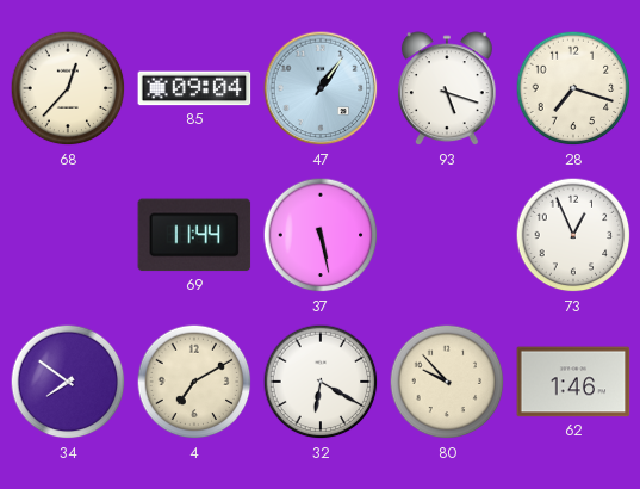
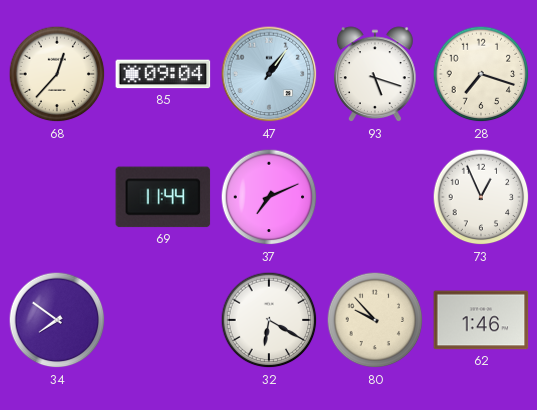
37: 5:28 -> 7:11
4: 7:10 -> none
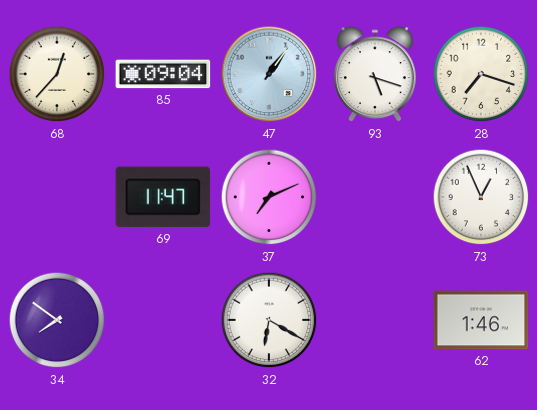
69: 11:44 -> 11:47
80: 9:53 -> none
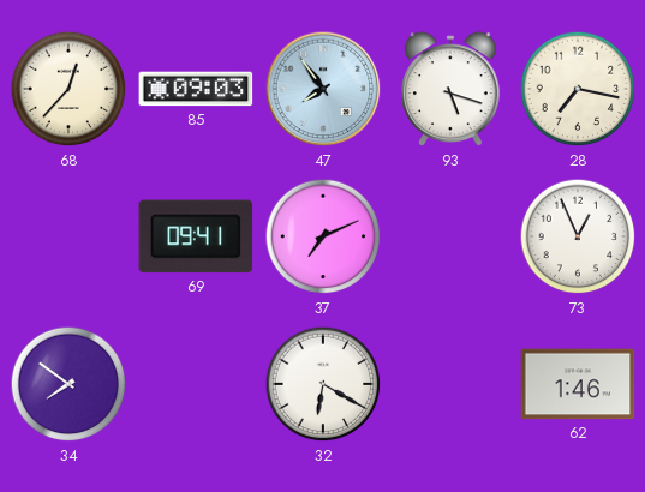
85: 09:04 -> 09:03
47: 1:06 -> 7:54
28: 7:18 -> 7:17
69: 11:47 -> 09:41
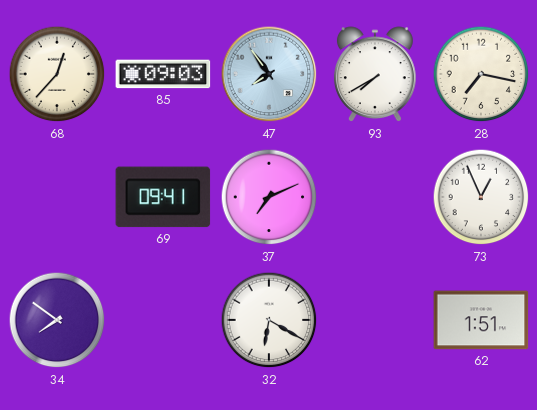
93: 5:18 -> 7:40
62: 1:46 -> 1:51
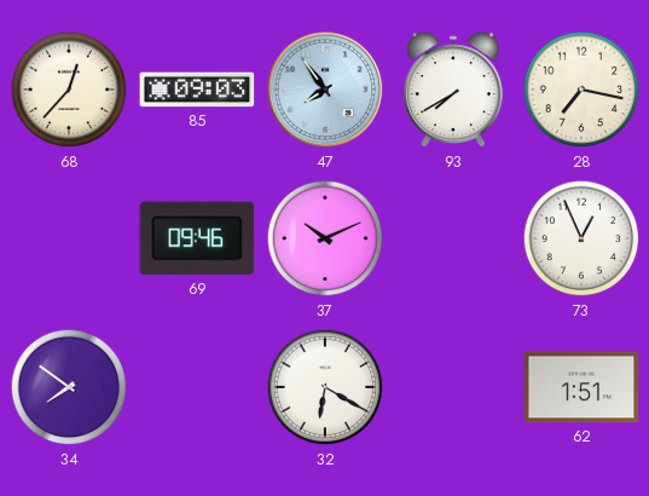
69: 09:41 -> 09:46
37: 7:11 -> 10:11
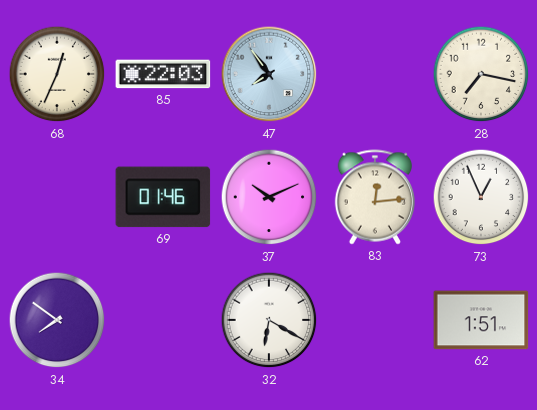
68: 12:37 -> 12:34
85: 09:03 -> 22:03
93: 7:40 -> none
69: 09:46 -> 01:46
83: none -> 12:14
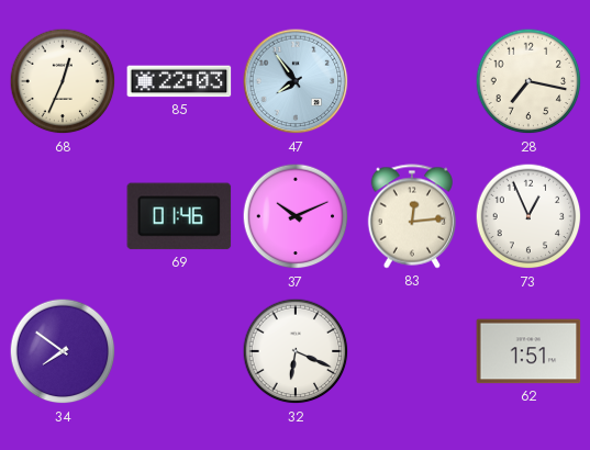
32: 6:20 -> 6:19
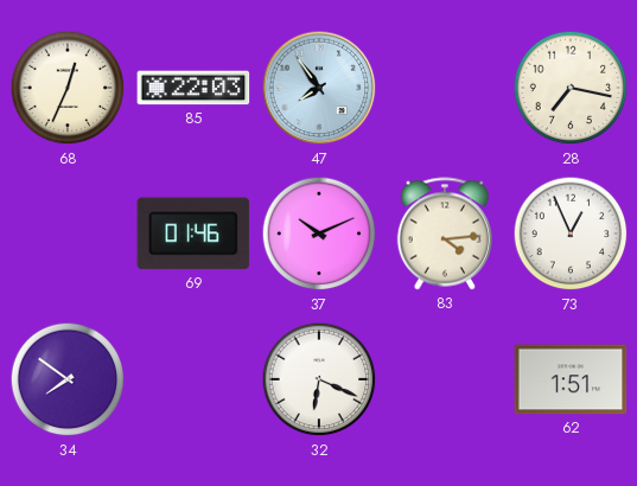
83: 12:14 -> 4:14
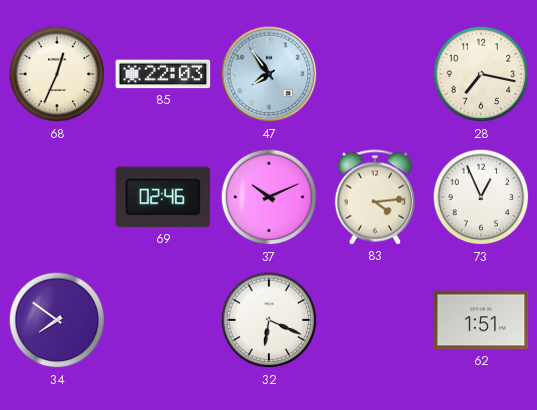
69: 01:46 -> 02:46
